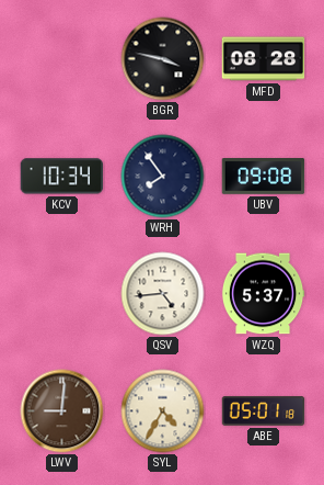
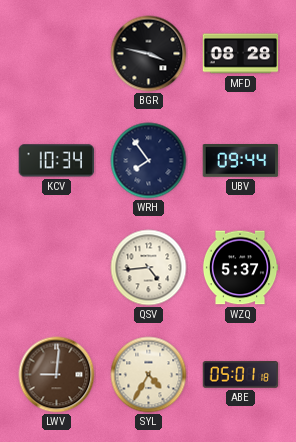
UBV: 09:08 -> 09:44
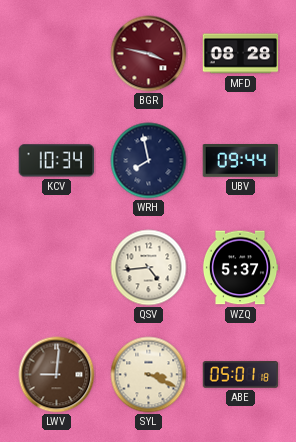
BGR dial: black -> burgundy
WRH: 7:54 -> 7:58
SYL: 4:35 -> 3:19
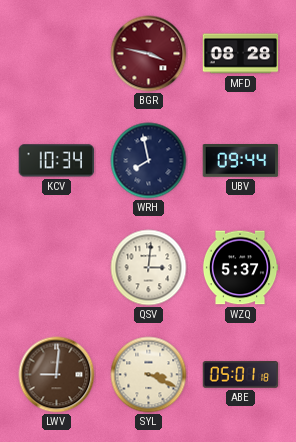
QSV: 4:44 -> 3:01
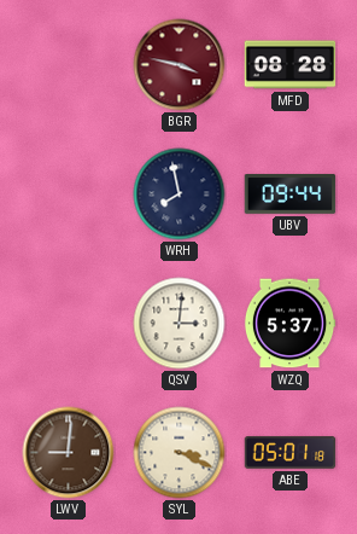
KCV: 10:34 -> none
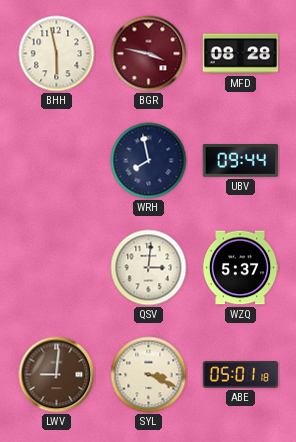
BHH: none -> 5:58
